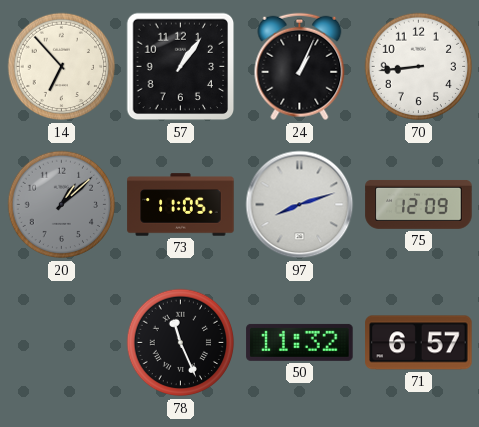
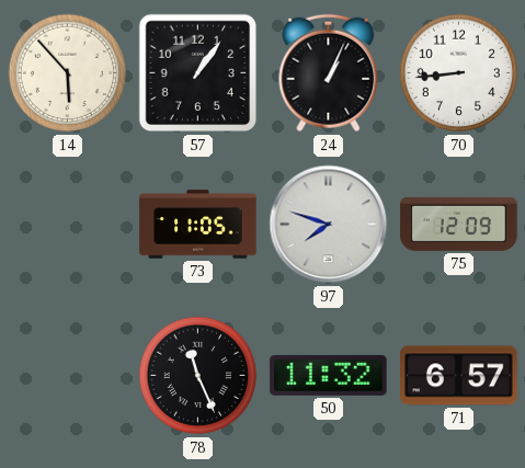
14: 6:53 -> 5:53
20: 1:08 -> none
97: 8:12 -> 7:48
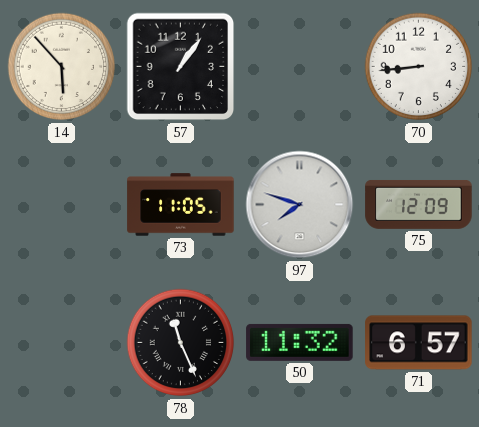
24: 1:04 -> none
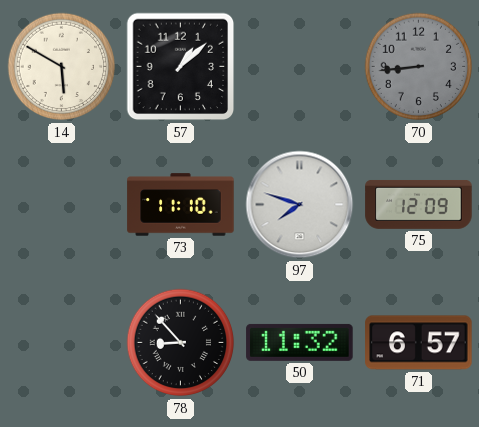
14: 5:53 -> 5:50
57: 1:06 -> 1:08
70 dial: white -> grey
73: 11:05 -> 11:10
78: 11:26 -> 8:53
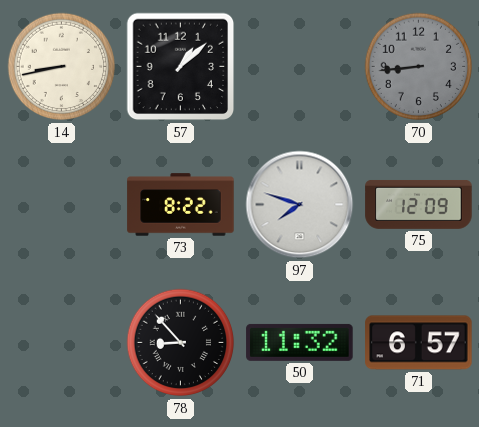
14: 5:50 -> 8:43
73: 11:10 -> 8:22
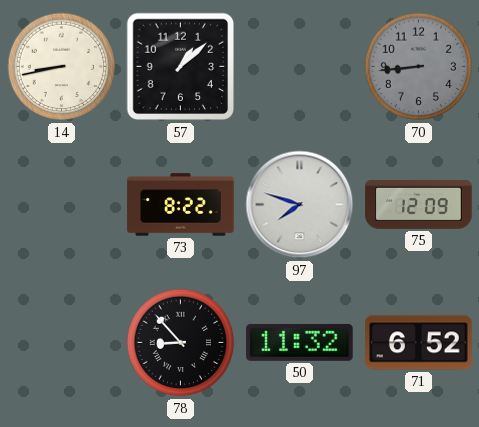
71: 6:57 -> 6:52
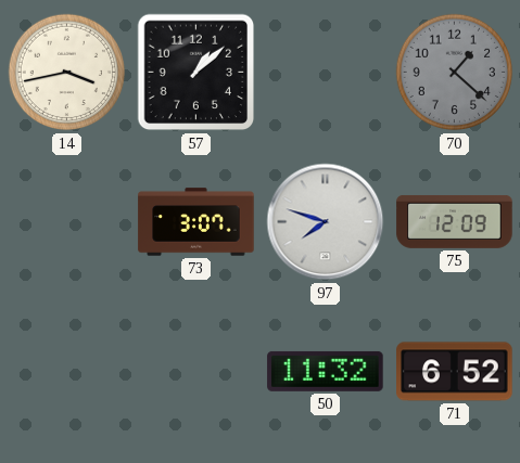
14: 8:43 -> 3:43
70: 8:44 -> 1:22
73: 8:22 -> 3:07
78: 8:53 -> none
